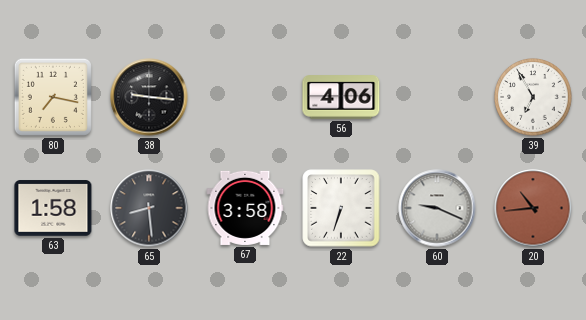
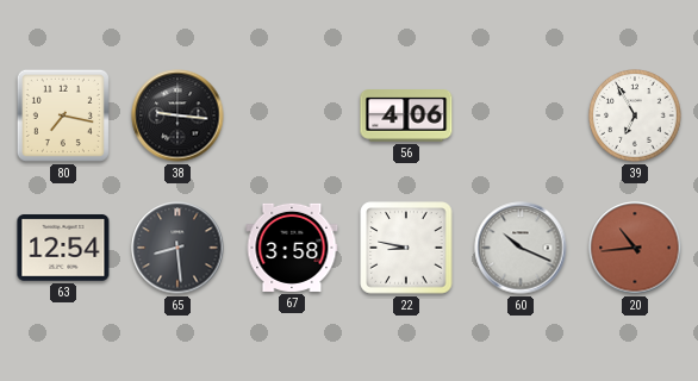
63: 1:58 -> 12:54
22: 6:33 -> 8:47
60: 9:19 -> 10:19
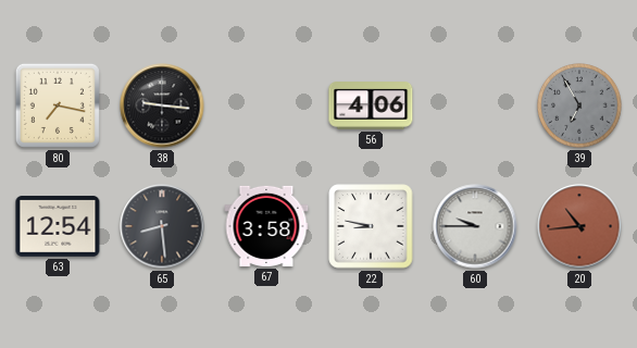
39 dial: white -> grey
60: 10:19 -> 9:45
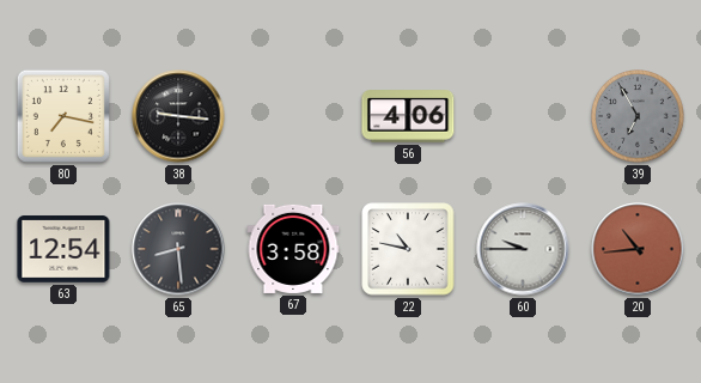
22: 8:47 -> 10:47
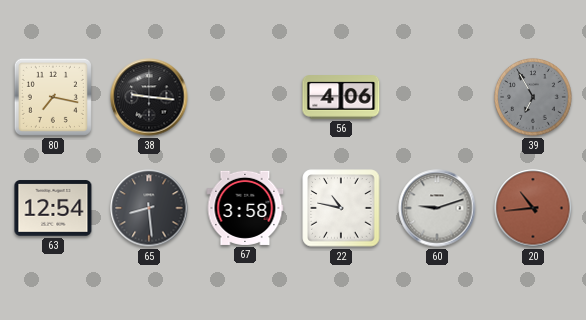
60: 9:45 -> 9:12
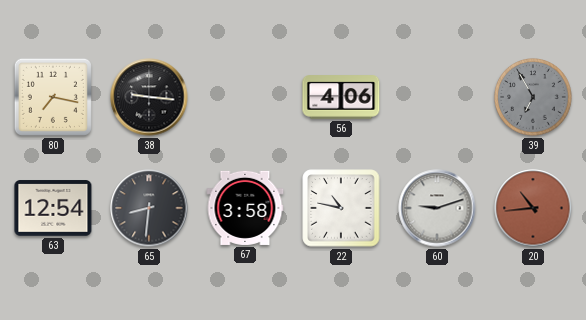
65: 8:29 -> 8:31
